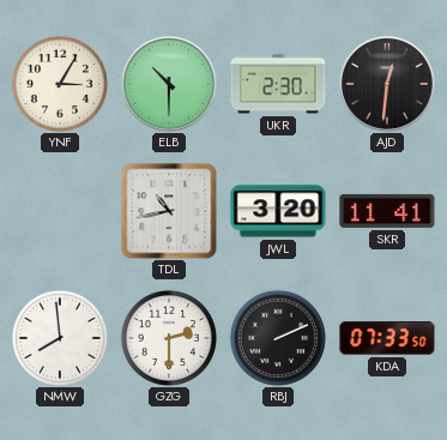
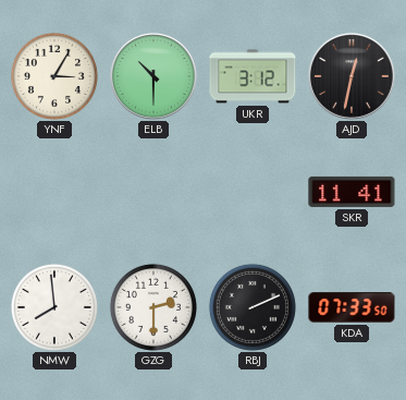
UKR: 2:30 -> 3:12
AJD: 12:31 -> 12:32
TDL: 10:43 -> none
JWL: 3:20 -> none
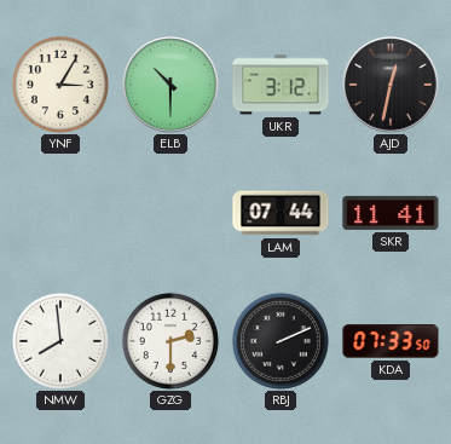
LAM: none -> 07:44
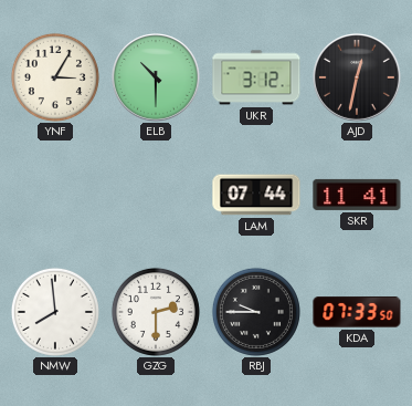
RBJ: 2:11 -> 9:45
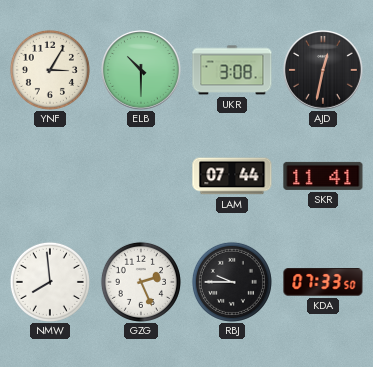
UKR: 3:12 -> 3:08
GZG: 2:30 -> 2:26
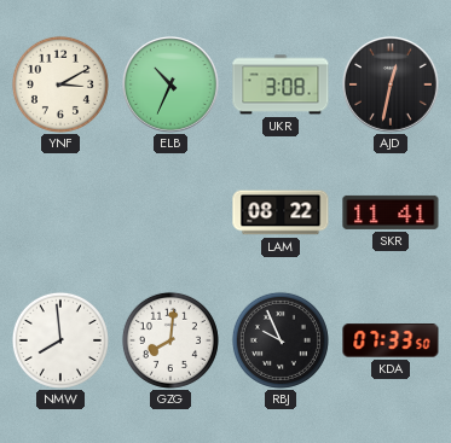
YNF: 3:05 -> 3:10
ELB: 10:30 -> 10:34
LAM: 07:44 -> 08:22
GZG: 2:26 -> 8:01
RBJ: 9:45 -> 9:56
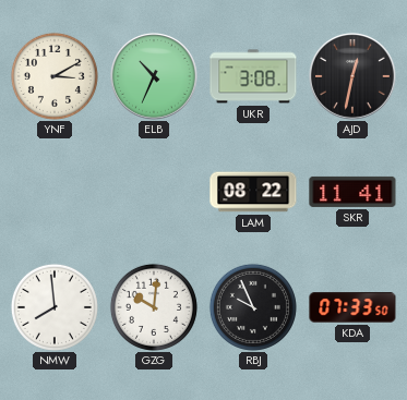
GZG: 8:01 -> 10:01
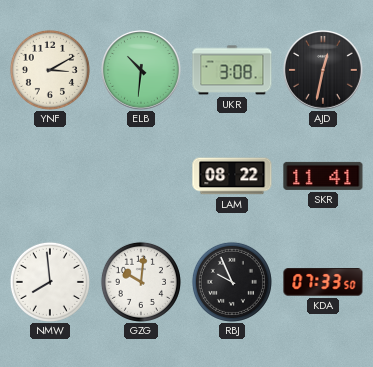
ELB: 10:34 -> 10:31
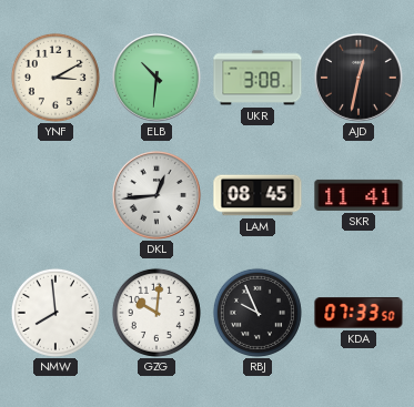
DKL: none -> 12:44
LAM: 08:22 -> 08:45
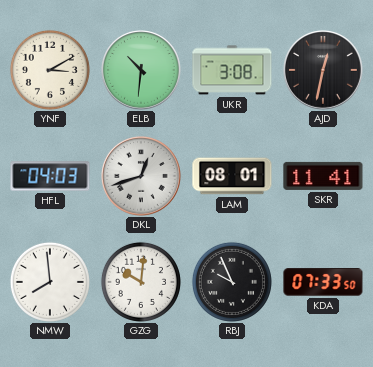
HFL: none -> 04:03
DKL: 12:44 -> 12:42
LAM: 08:45 -> 08:01
